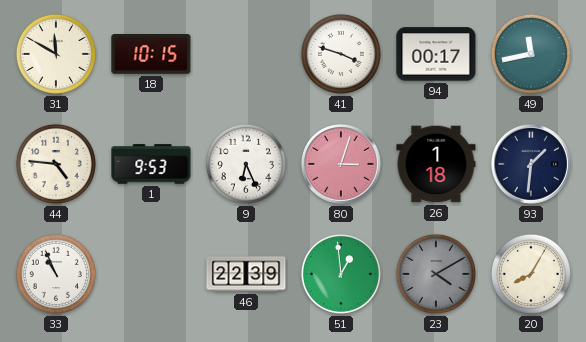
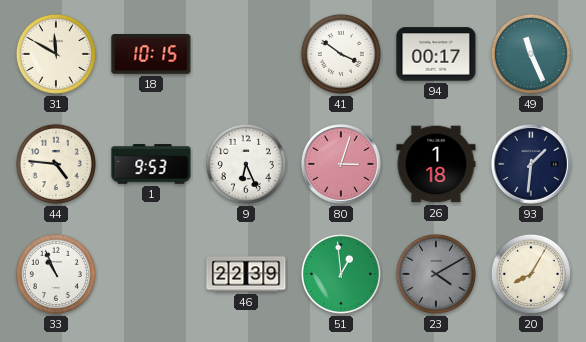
41: 3:48 -> 3:51
49: 11:43 -> 11:26
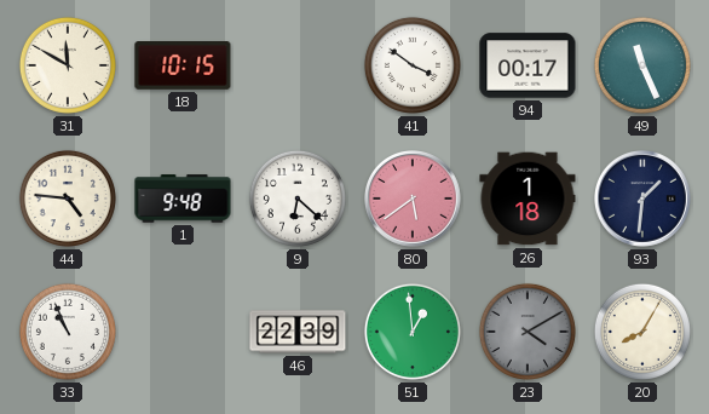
1: 9:53 -> 9:48
9: 6:26 -> 6:22
80: 3:03 -> 5:39
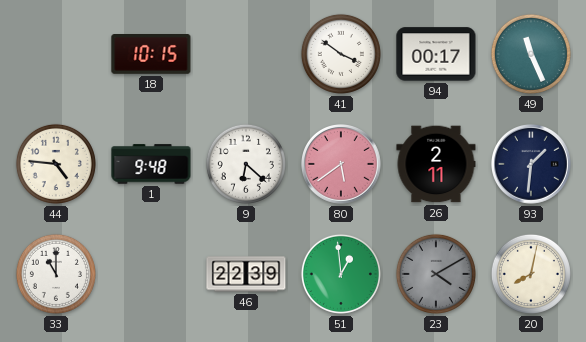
31: 11:50 -> none
26: 1:18 -> 2:11
33: 10:56 -> 11:00
20: 8:05 -> 8:02
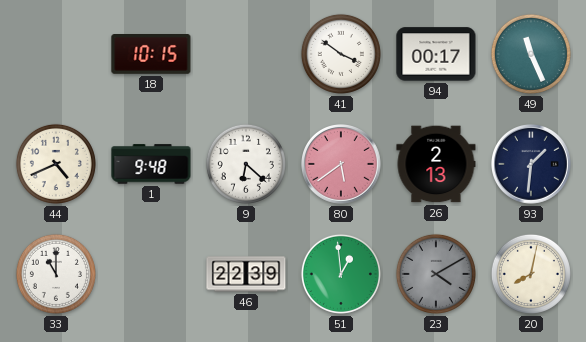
44: 4:46 -> 4:41
26: 2:11 -> 2:13
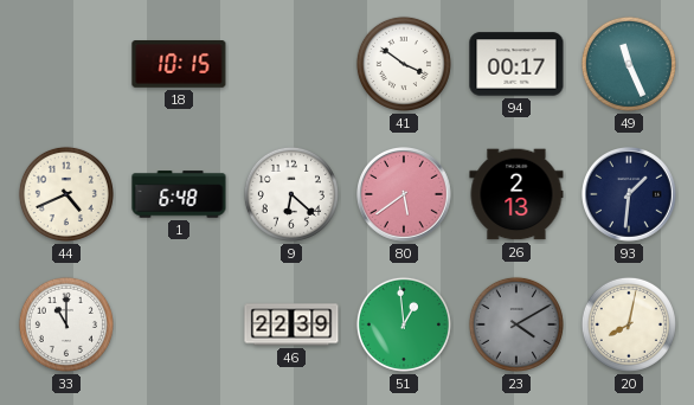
1: 9:48 -> 6:48
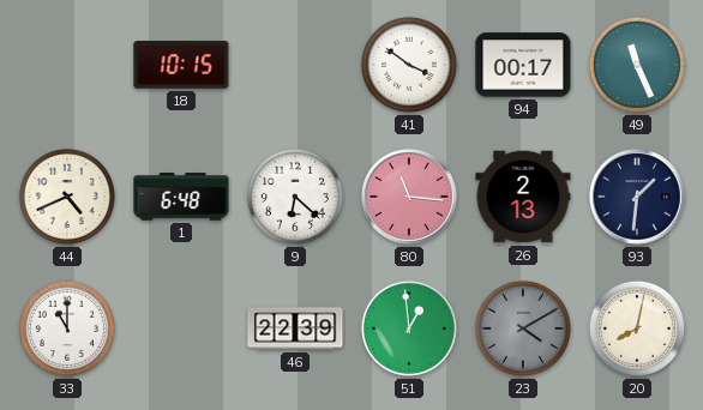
80: 5:39 -> 11:16
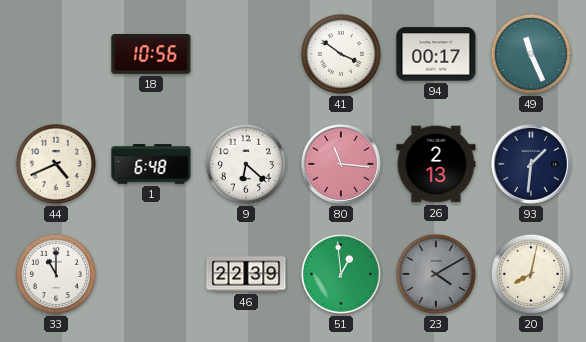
18: 10:15 -> 10:56
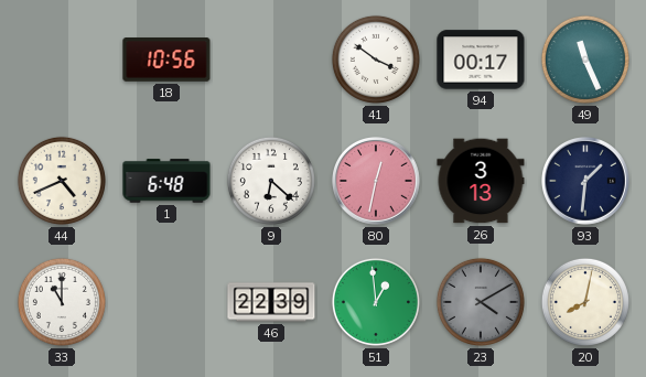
80: 11:16 -> 12:32
26: 2:13 -> 3:13
